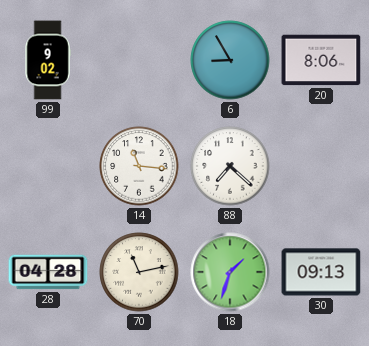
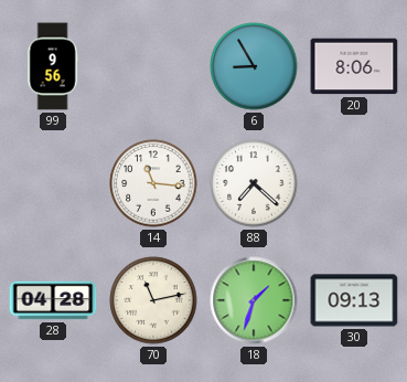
99: 9:02 -> 9:56
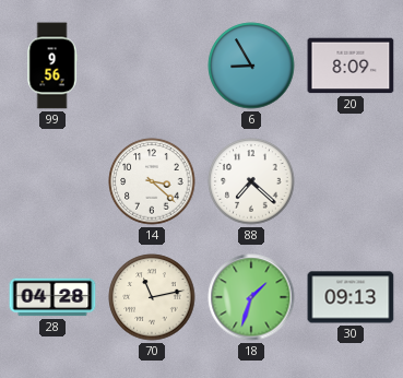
20: 8:06 -> 8:09
14: 11:16 -> 3:22
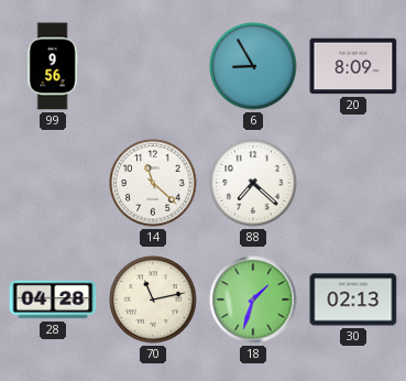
14: 3:22 -> 11:22
30: 09:13 -> 02:13
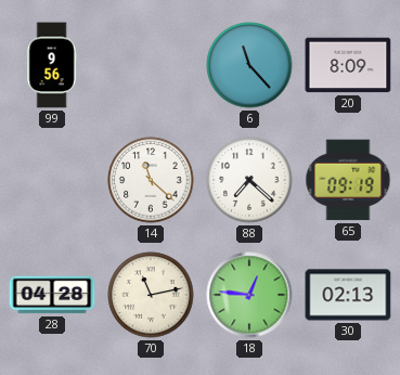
6: 8:55 -> 11:23
65: none -> 09:19
18: 1:33 -> 12:46
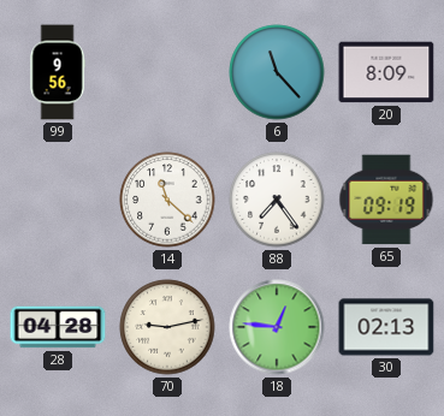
88: 7:22 -> 7:24
70: 11:13 -> 9:13
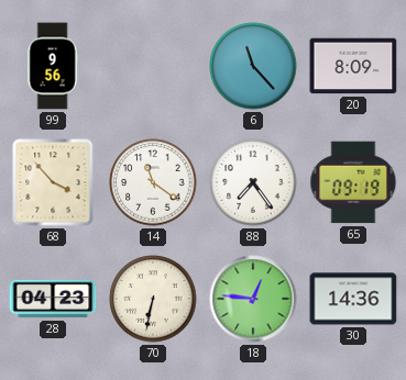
68: none -> 3:53
14: 11:22 -> 11:21
28: 04:28 -> 04:23
70: 9:13 -> 6:32
30: 02:13 -> 14:36
